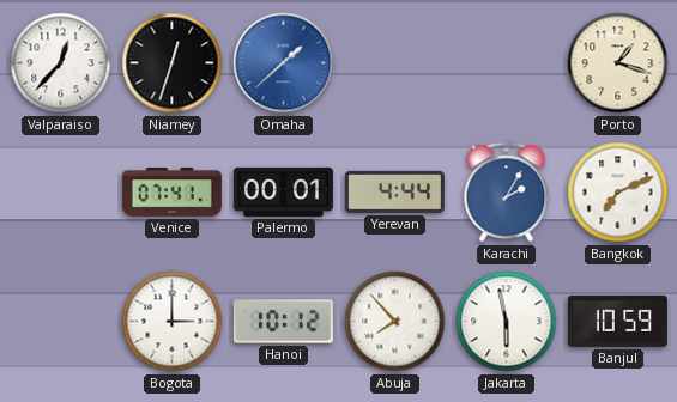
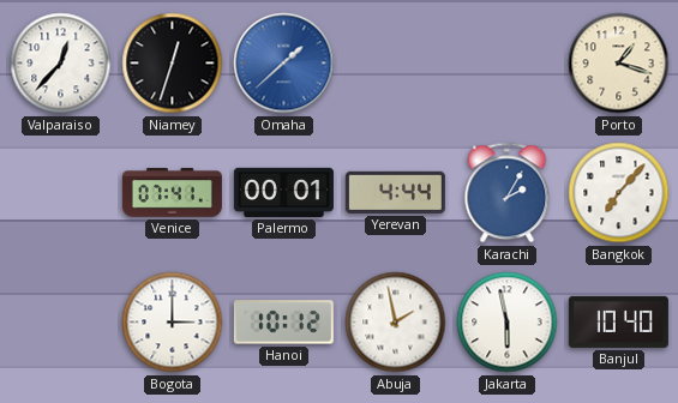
Bangkok: 7:11 -> 7:07
Abuja: 7:53 -> 1:58
Banjul: 10:59 -> 10:40
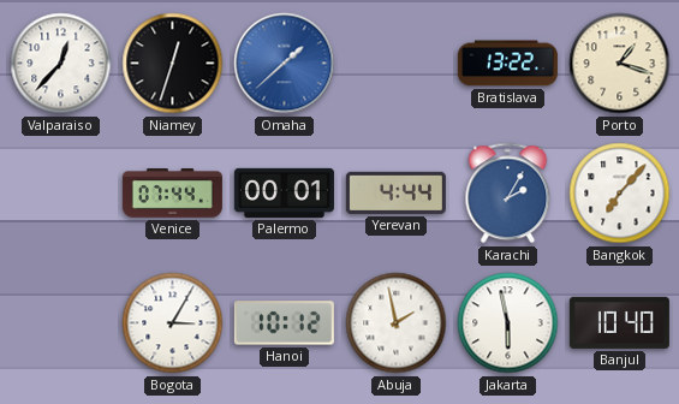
Bratislava: none -> 13:22
Venice: 07:41 -> 07:44
Bogota: 3:00 -> 3:05
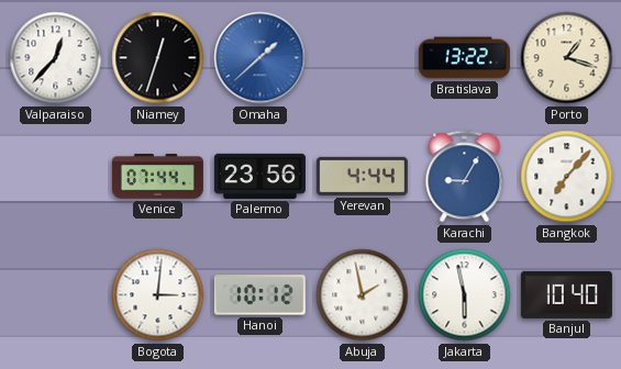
Palermo: 00:01 -> 23:56
Karachi: 2:05 -> 9:05
Bogota: 3:05 -> 3:01
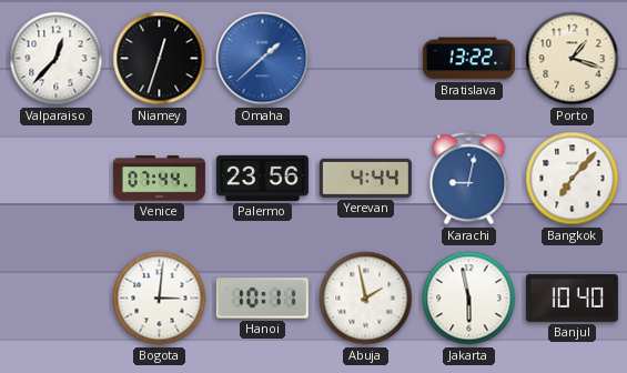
Karachi: 9:05 -> 9:02
Hanoi: 10:12 -> 10:11
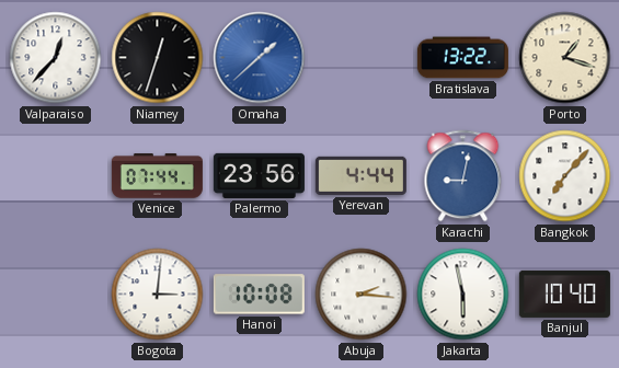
Hanoi: 10:11 -> 10:08
Abuja: 1:58 -> 2:16
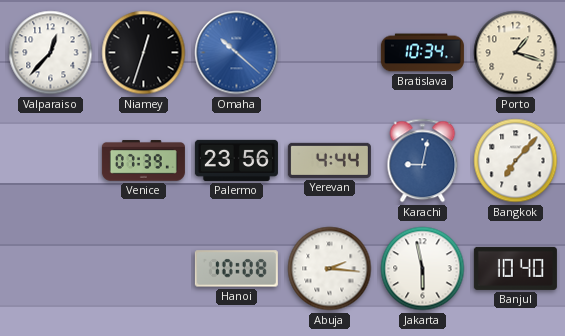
Omaha: 1:38 -> 10:22
Bratislava: 13:22 -> 10:34
Venice: 07:44 -> 07:39
Bogota: 3:01 -> none
